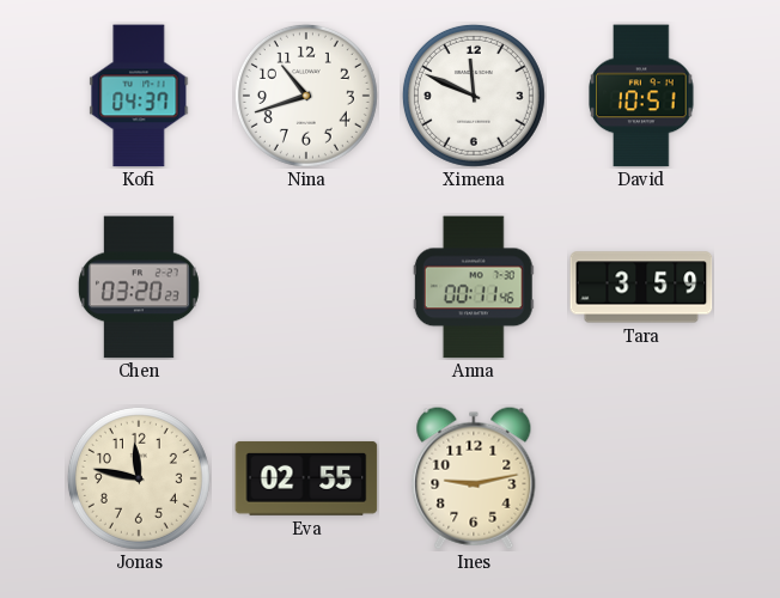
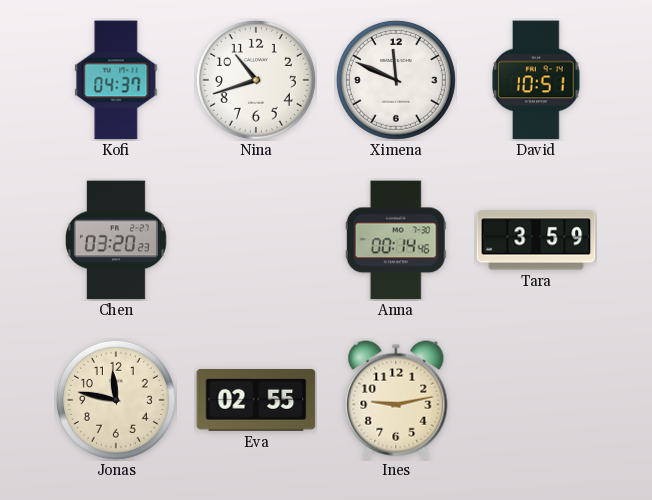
Anna: 00:11 -> 00:14
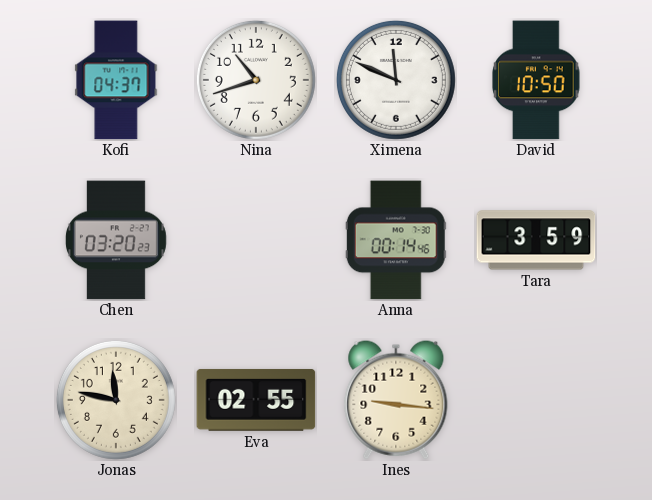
David: 10:51 -> 10:50
Ines: 9:13 -> 9:16
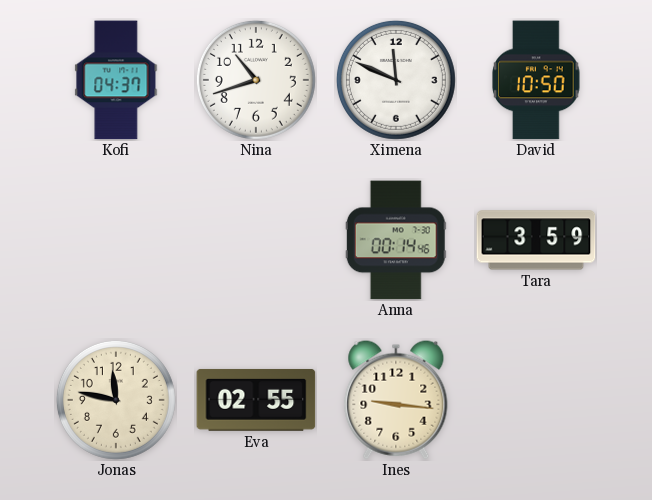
Chen: 03:20 -> none
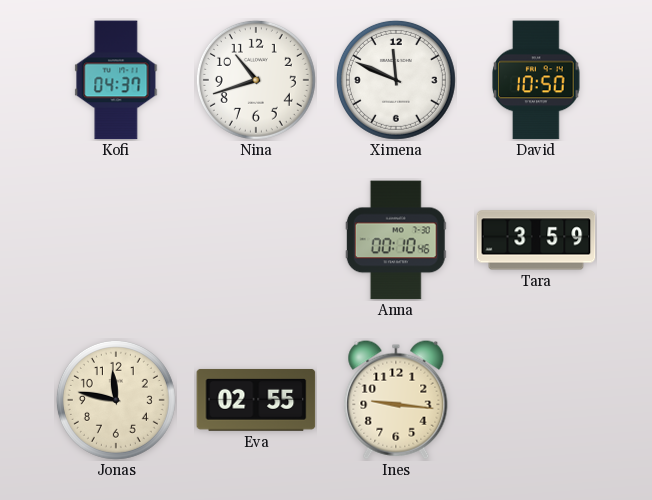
Anna: 00:14 -> 00:10
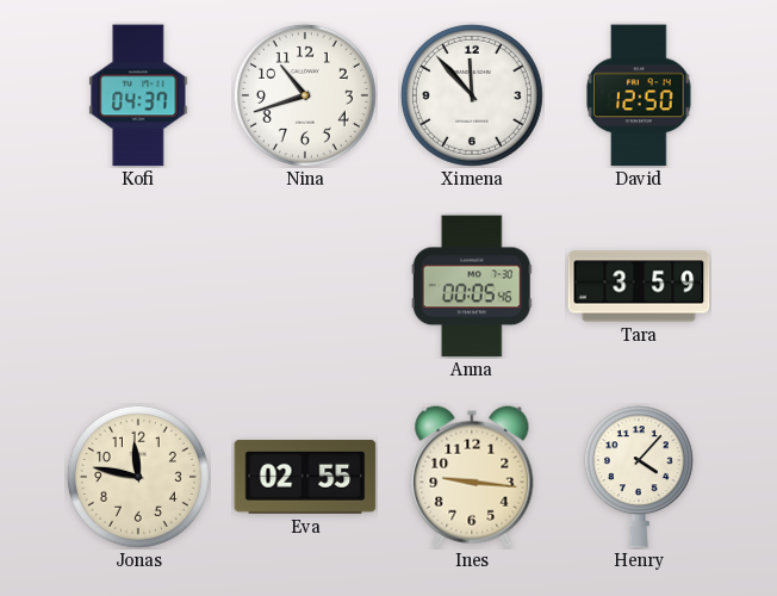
Ximena: 11:49 -> 11:53
David: 10:50 -> 12:50
Anna: 00:10 -> 00:05
Henry: none -> 4:07
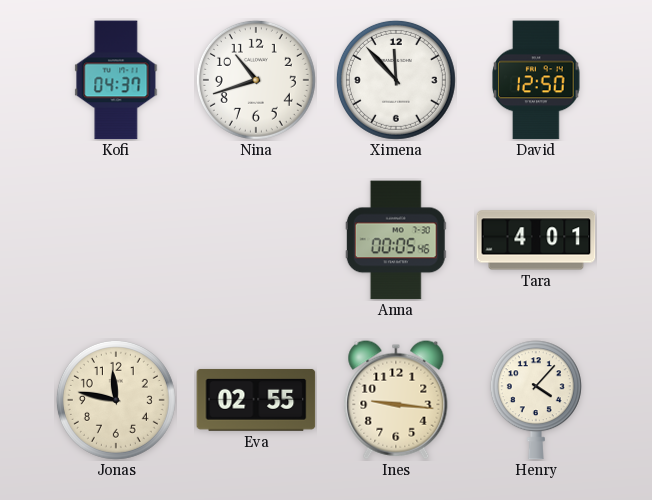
Tara: 3:59 -> 4:01
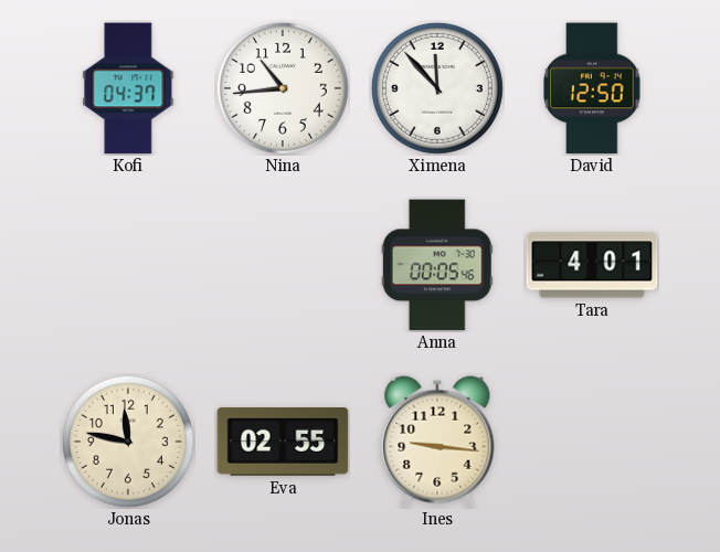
Nina: 10:42 -> 10:44
Henry: 4:07 -> none
